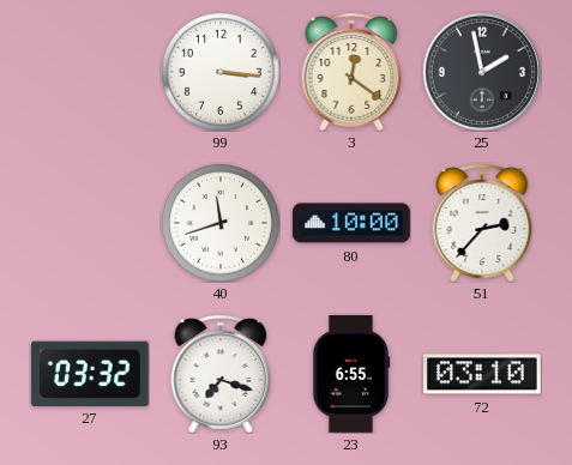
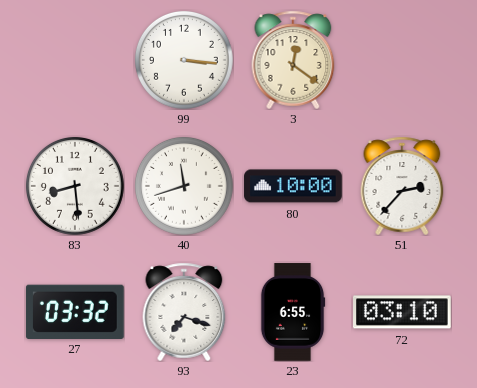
25: 1:58 -> none
83: none -> 8:29
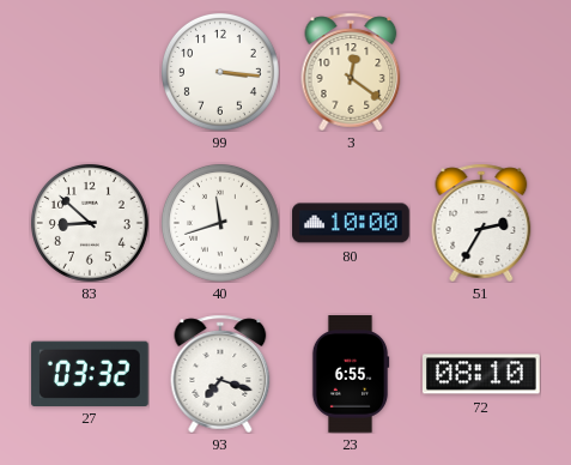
83: 8:29 -> 8:52
51: 2:37 -> 2:35
72: 03:10 -> 08:10
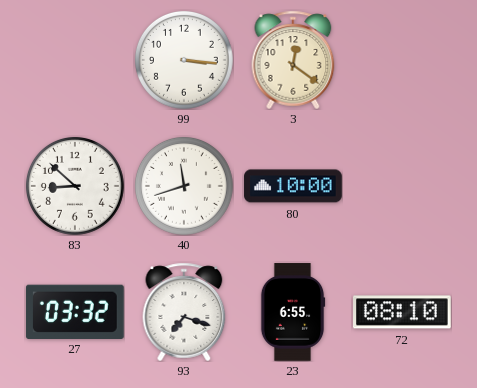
51: 2:35 -> none
